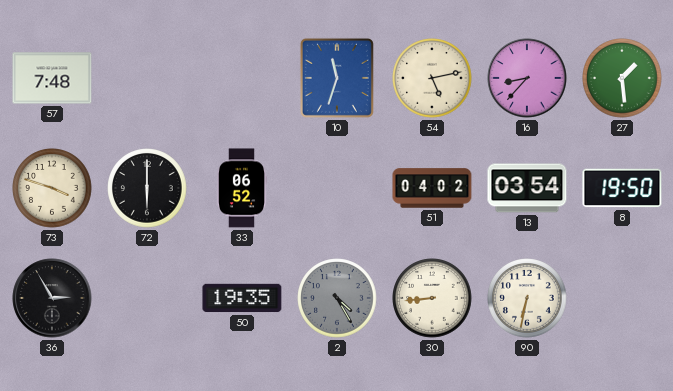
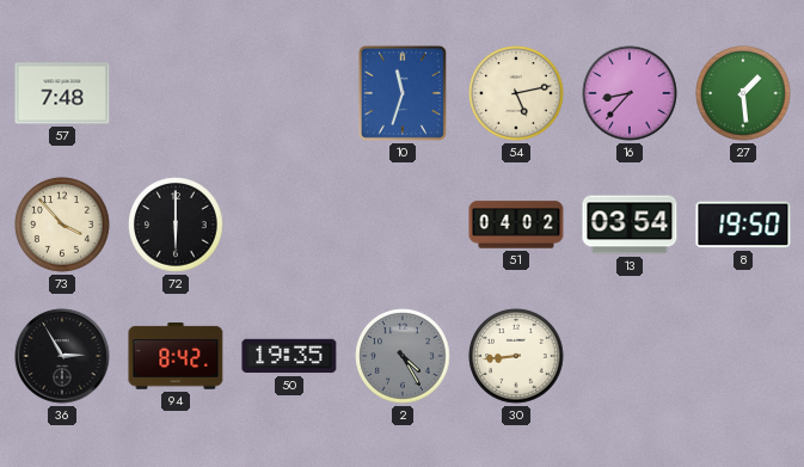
73: 3:48 -> 3:53
33: 06:52 -> none
94: none -> 8:42
90: 6:32 -> none
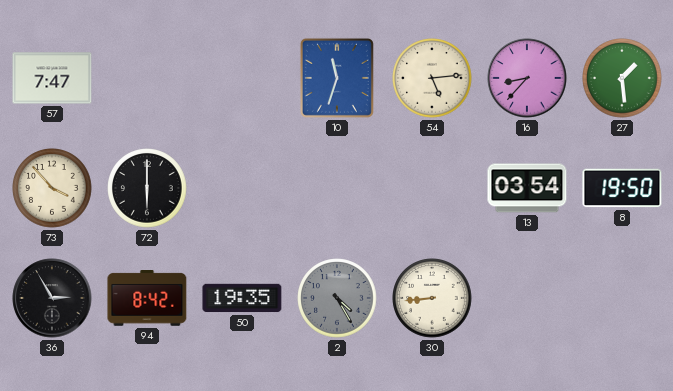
57: 7:48 -> 7:47
54: 5:13 -> 5:14
51: 04:02 -> none
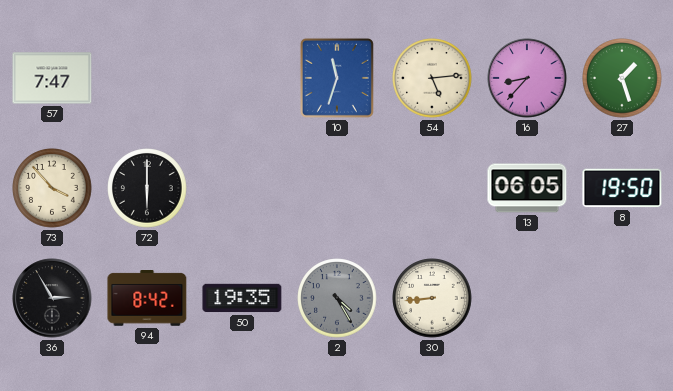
27: 1:29 -> 1:27
13: 03:54 -> 06:05
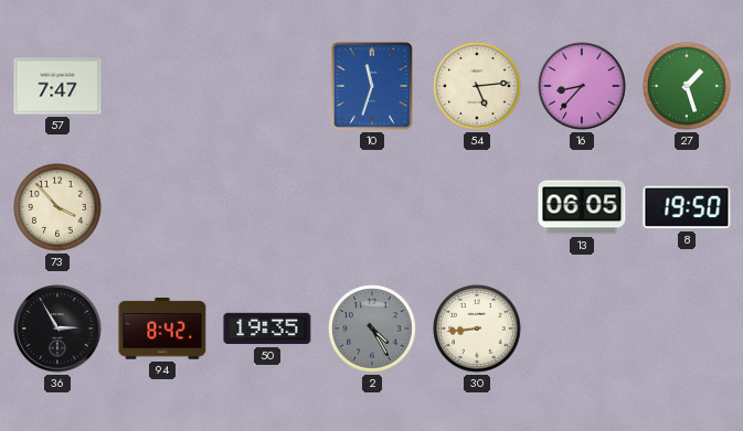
72: 6:00 -> none
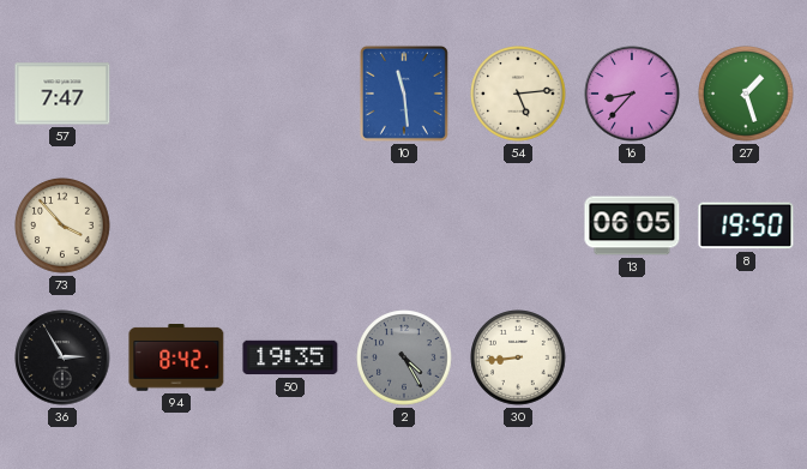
10: 11:33 -> 11:29
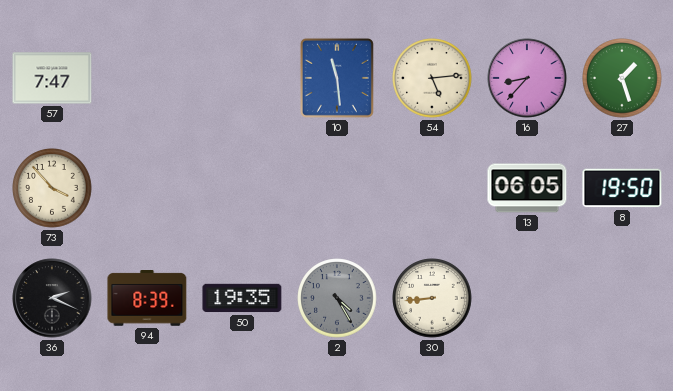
36: 2:55 -> 2:19
94: 8:42 -> 8:39
